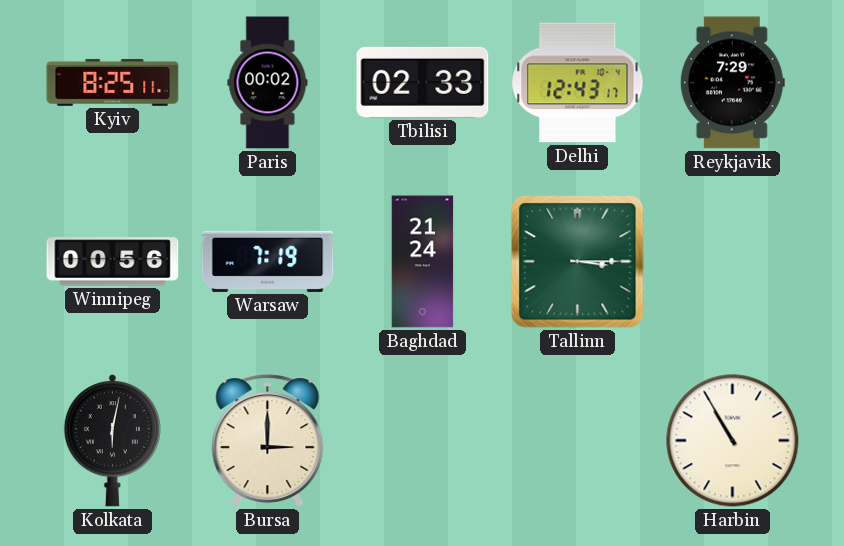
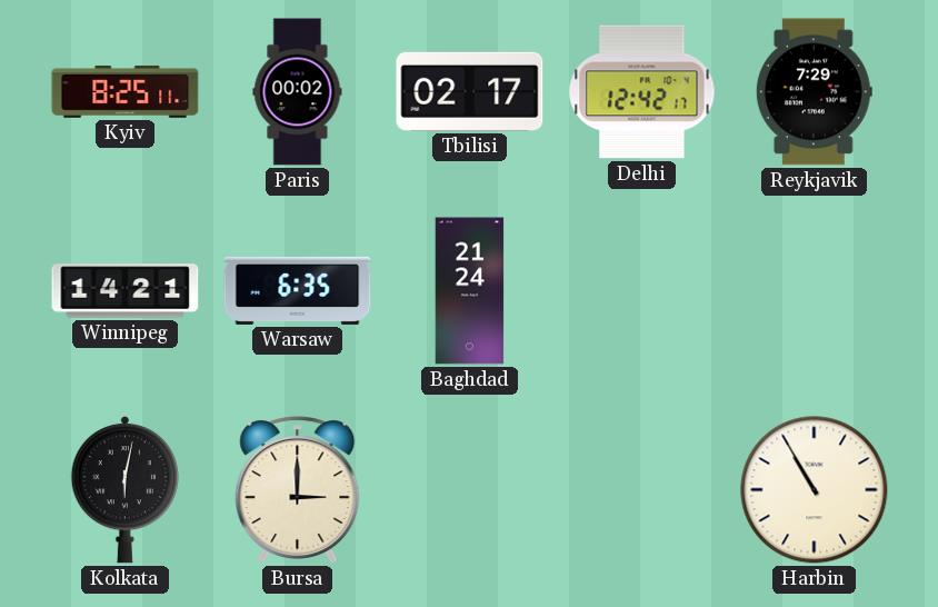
Tbilisi: 02:33 -> 02:17
Delhi: 12:43 -> 12:42
Winnipeg: 00:56 -> 14:21
Warsaw: 7:19 -> 6:35
Tallinn: 3:15 -> none
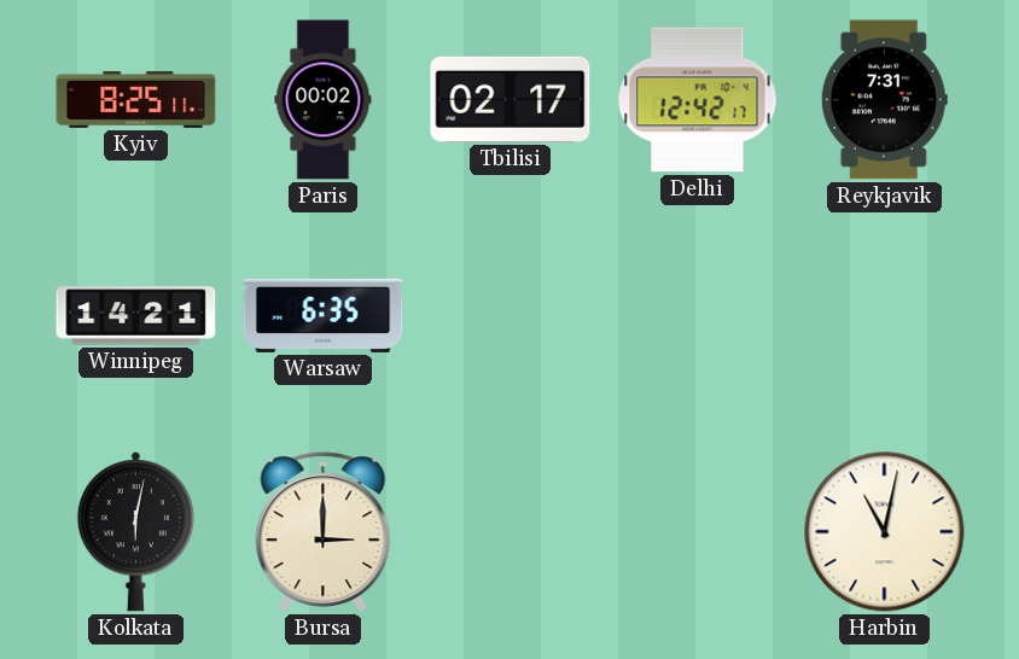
Reykjavik: 7:29 -> 7:31
Baghdad: 21:24 -> none
Harbin: 10:55 -> 11:02
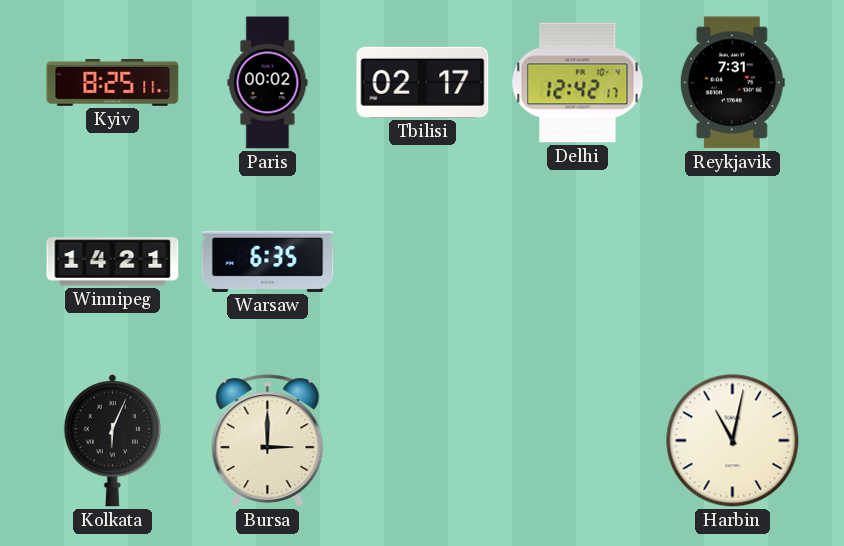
Kolkata: 6:02 -> 6:04
